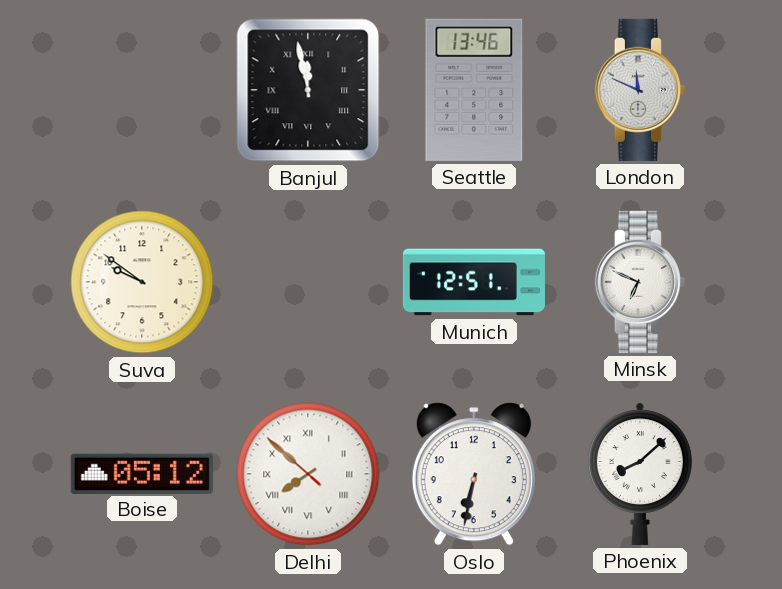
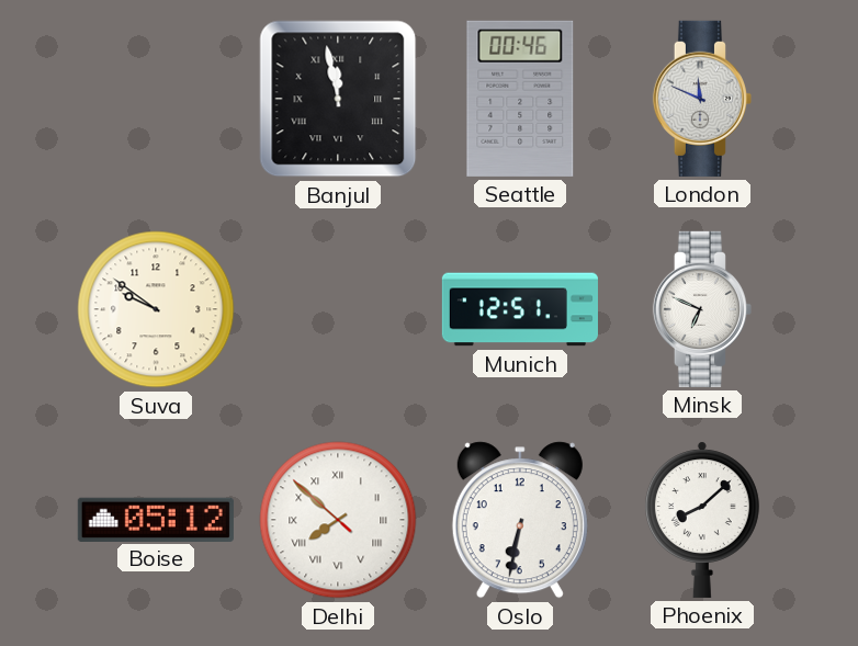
Seattle: 13:46 -> 00:46
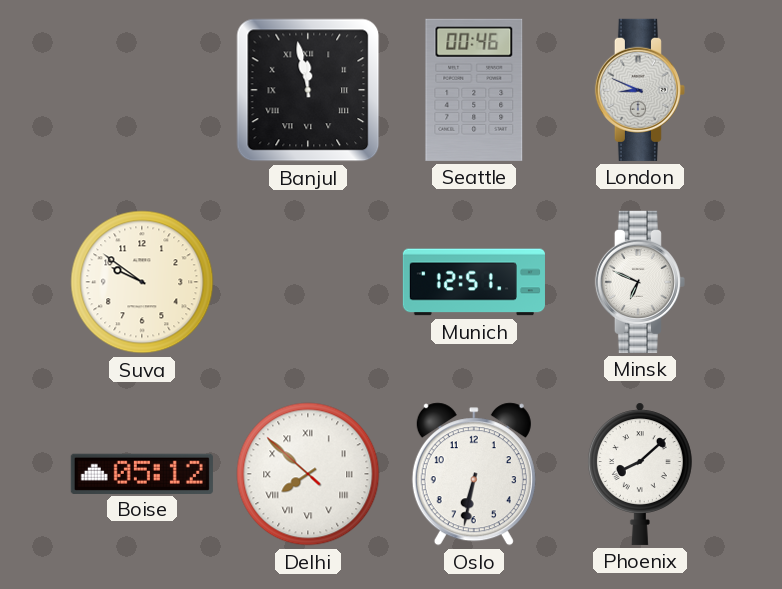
London: 11:49 -> 8:49
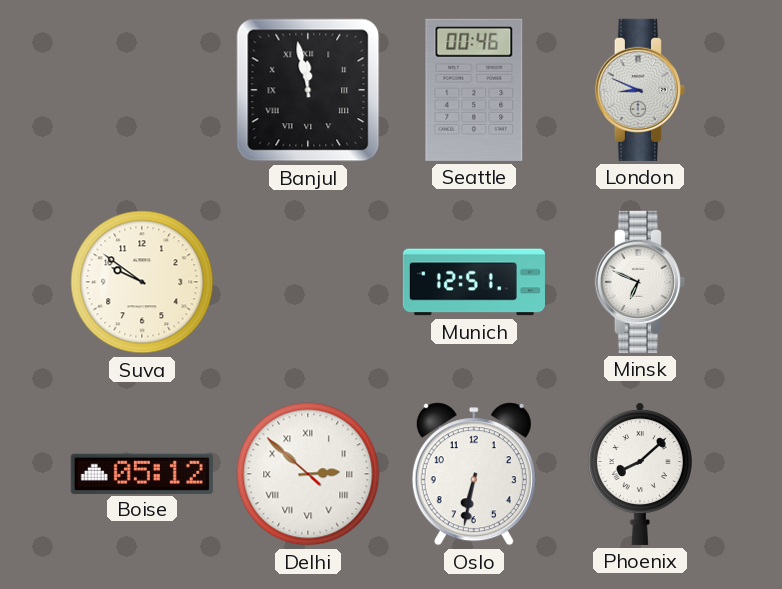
Delhi: 7:51 -> 2:51
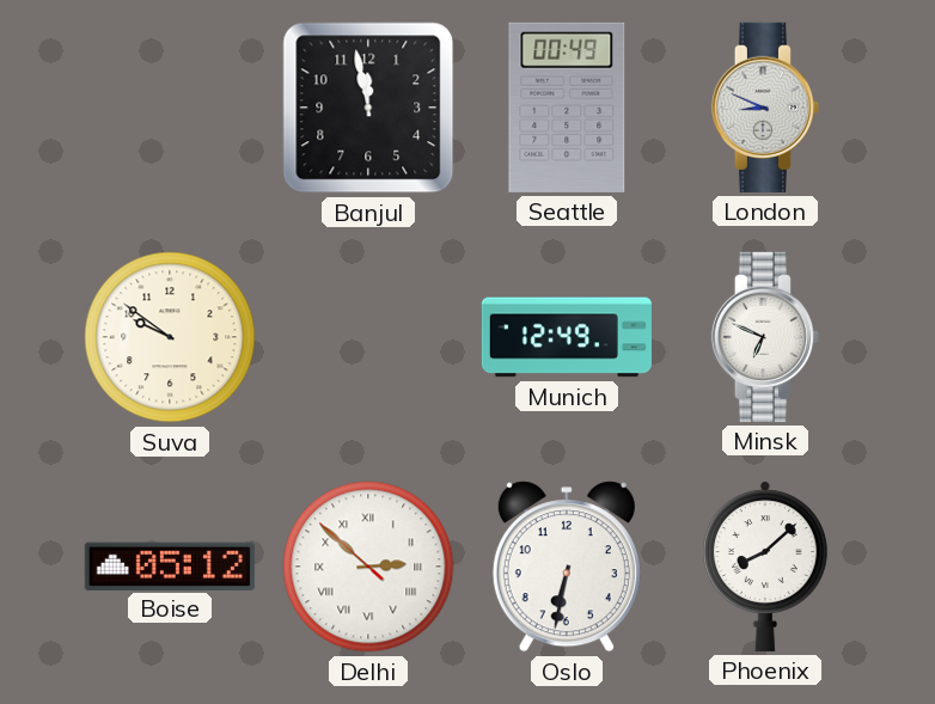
Banjul numerals: Roman -> Arabic
Seattle: 00:46 -> 00:49
Munich: 12:51 -> 12:49
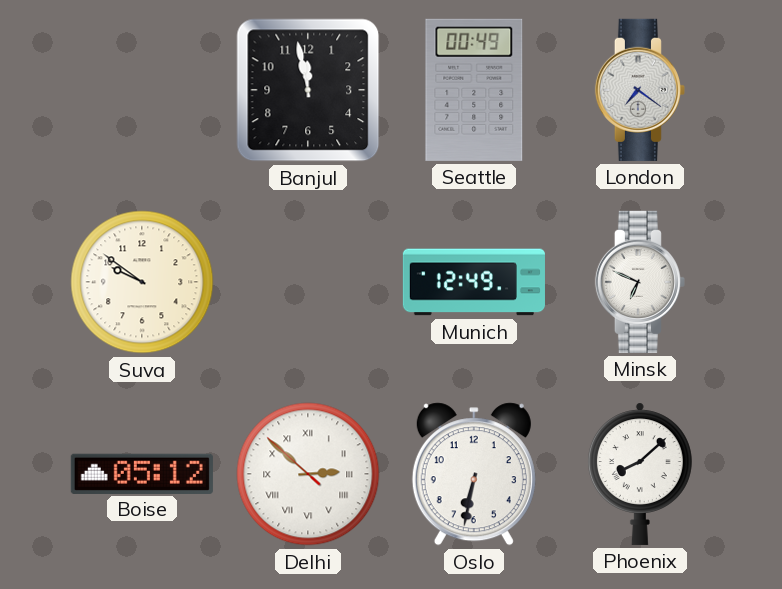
London: 8:49 -> 7:21
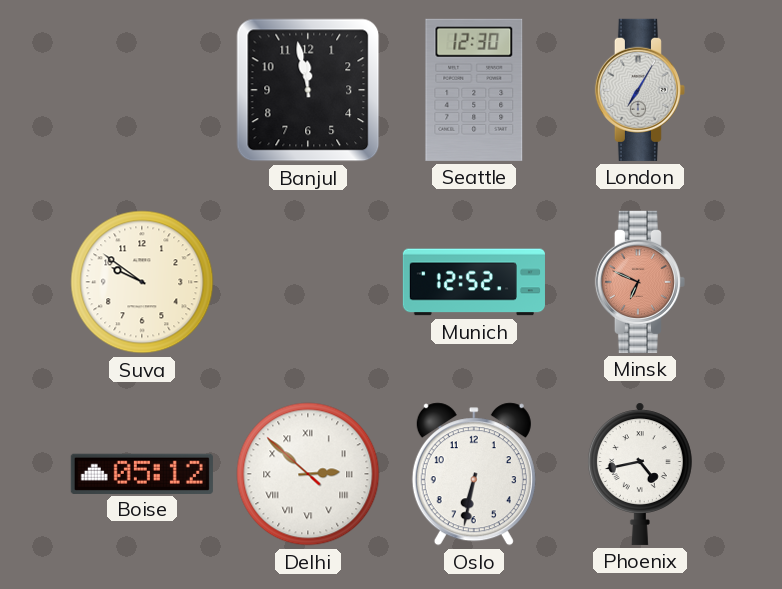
Seattle: 00:49 -> 12:30
London: 7:21 -> 7:05
Munich: 12:49 -> 12:52
Minsk dial: white -> salmon
Phoenix: 8:08 -> 4:43
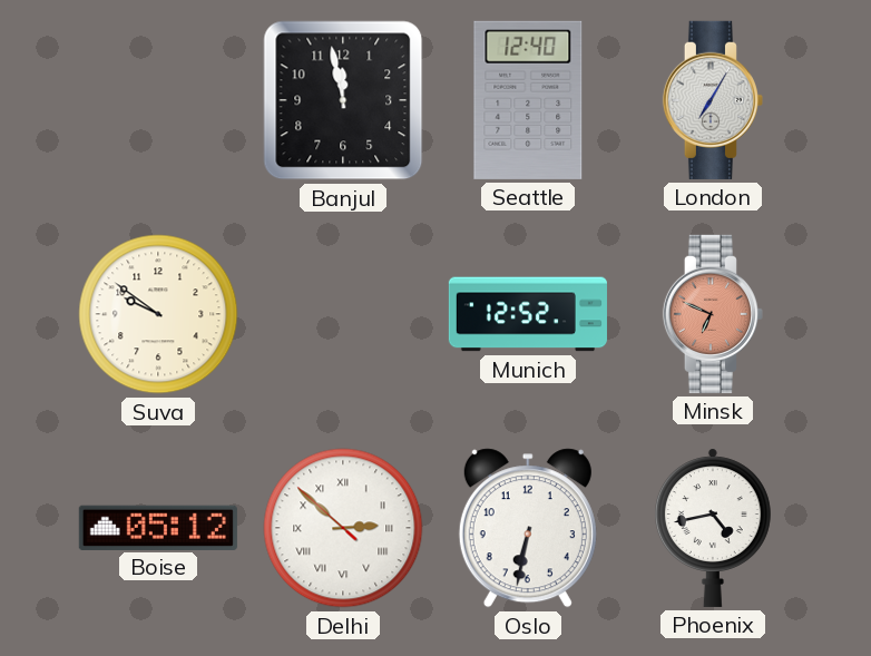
Seattle: 12:30 -> 12:40
